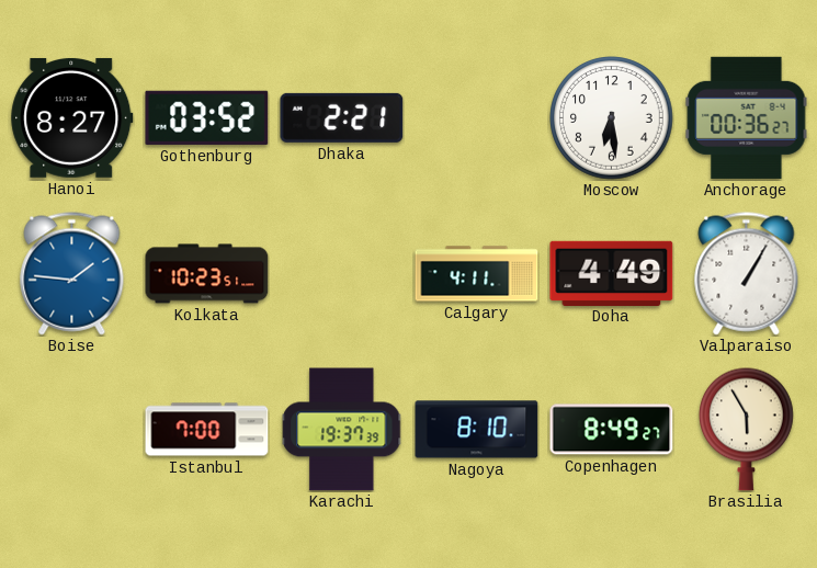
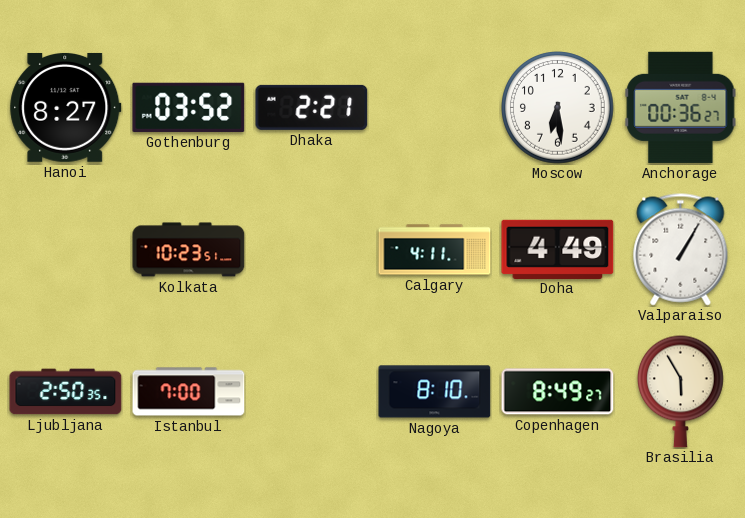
Boise: 1:46 -> none
Ljubljana: none -> 2:50
Karachi: 19:37 -> none
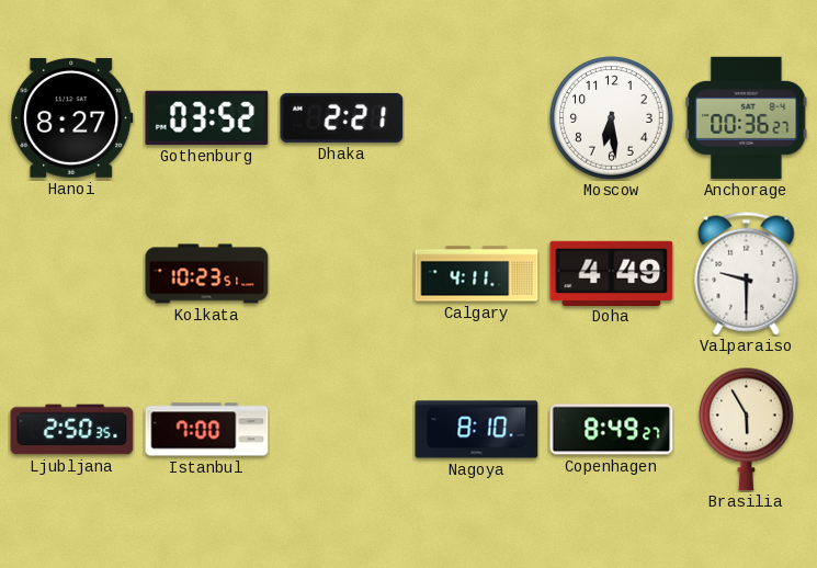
Valparaiso: 1:05 -> 9:30
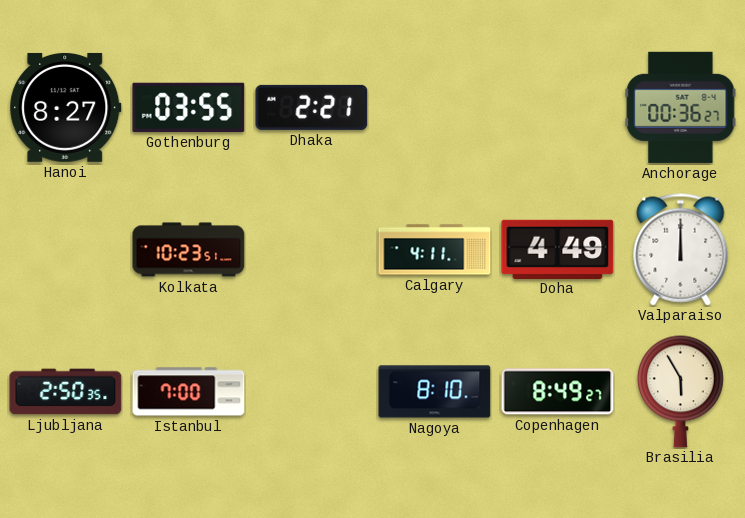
Gothenburg: 03:52 -> 03:55
Moscow: 6:29 -> none
Valparaiso: 9:30 -> 12:00
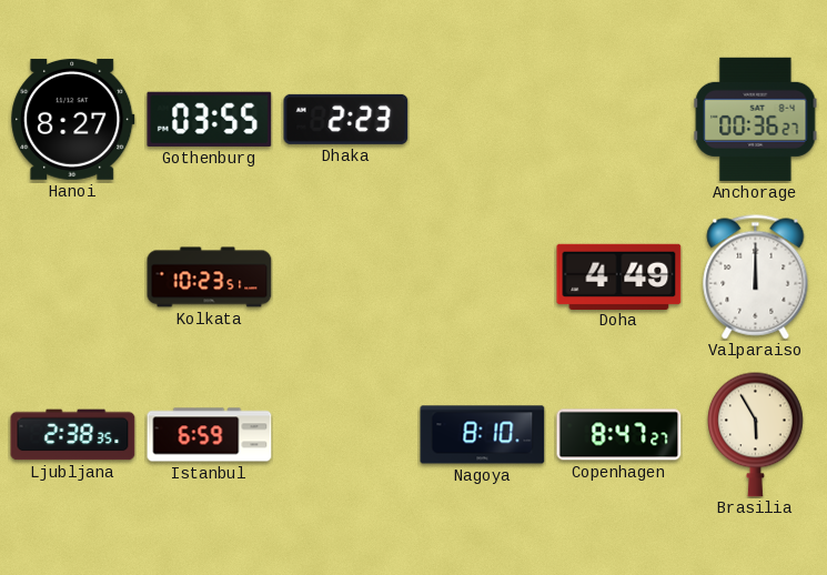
Dhaka: 2:21 -> 2:23
Calgary: 4:11 -> none
Ljubljana: 2:50 -> 2:38
Istanbul: 7:00 -> 6:59
Copenhagen: 8:49 -> 8:47
